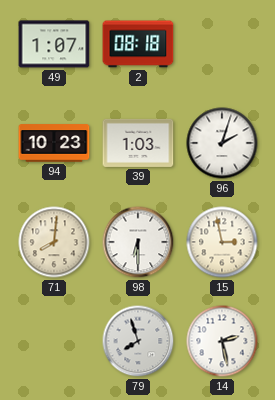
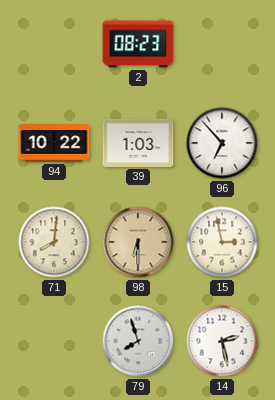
49: 1:07 -> none
2: 08:18 -> 08:23
94: 10:23 -> 10:22
96: 2:03 -> 6:53
98 dial: white -> champagne
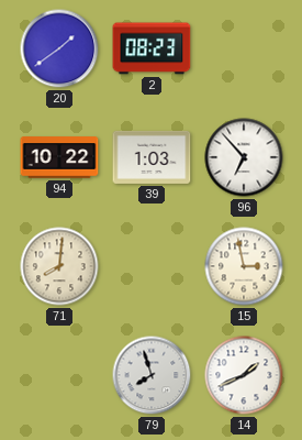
20: none -> 1:39
98: 6:30 -> none
14: 2:28 -> 1:41
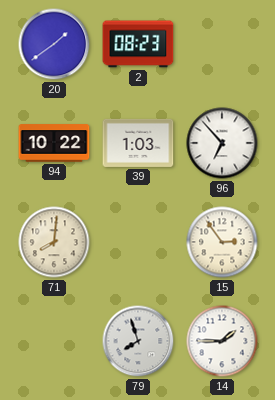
15: 2:58 -> 2:54
14: 1:41 -> 1:45
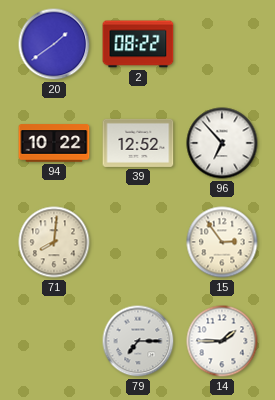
2: 08:23 -> 08:22
39: 1:03 -> 12:52
79: 7:57 -> 7:15
